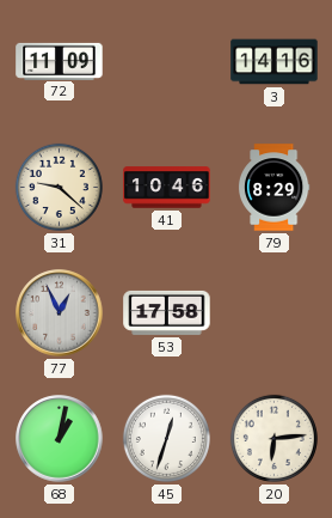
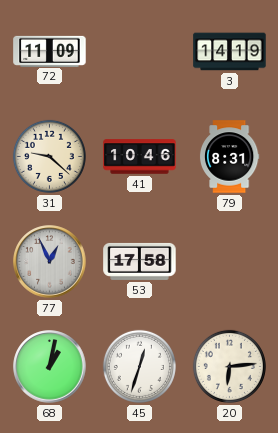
3: 14:16 -> 14:19
79: 8:29 -> 8:31
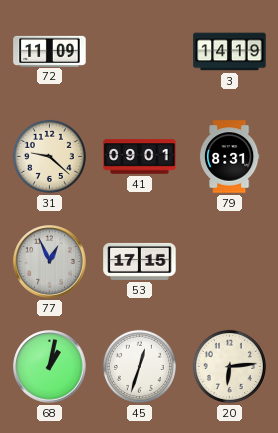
41: 10:46 -> 09:01
53: 17:58 -> 17:15
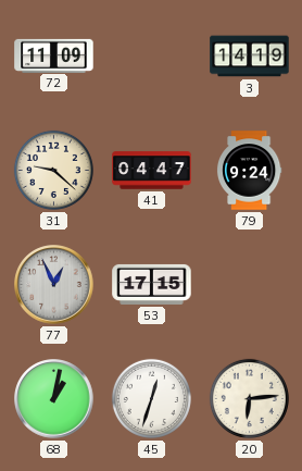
41: 09:01 -> 04:47
79: 8:31 -> 9:24
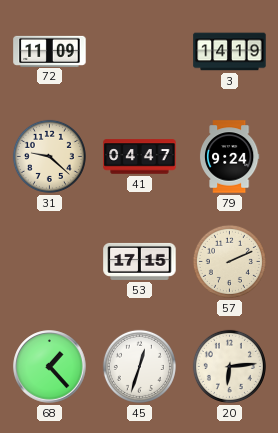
77: 12:56 -> none
57: none -> 2:11
68: 1:02 -> 1:23
